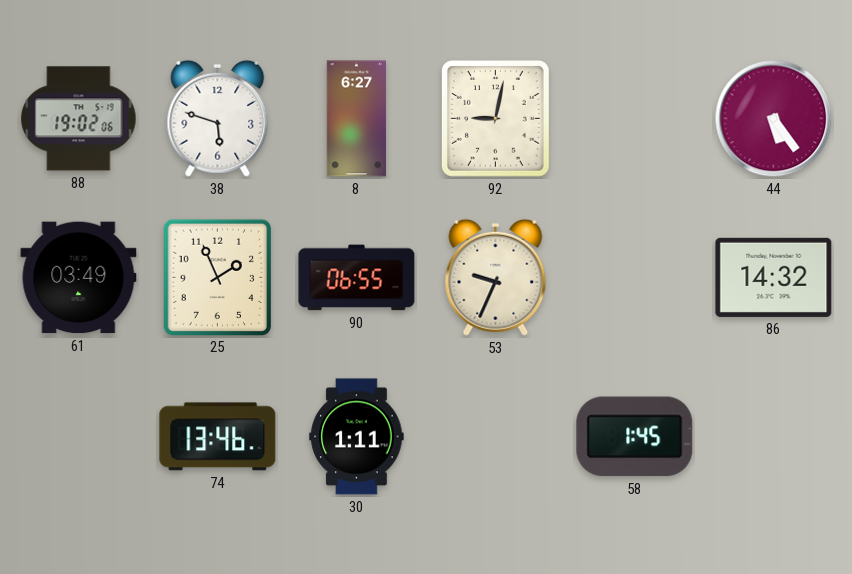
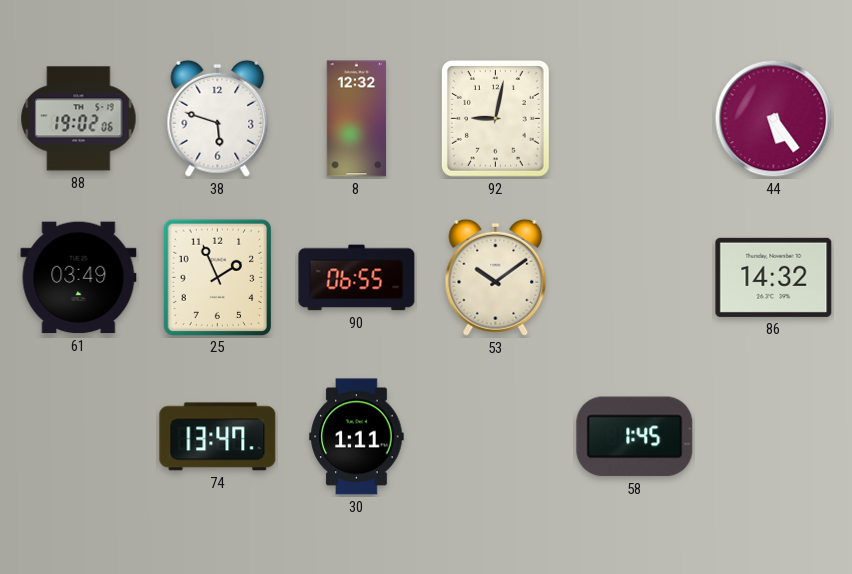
8: 6:27 -> 12:32
53: 9:34 -> 10:09
74: 13:46 -> 13:47
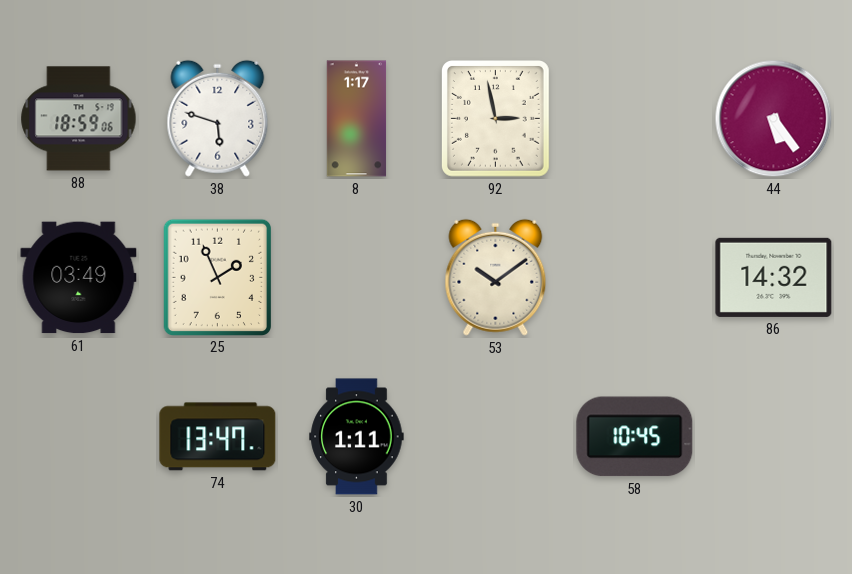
88: 19:02 -> 18:59
8: 12:32 -> 1:17
92: 9:02 -> 2:58
90: 06:55 -> none
58: 1:45 -> 10:45
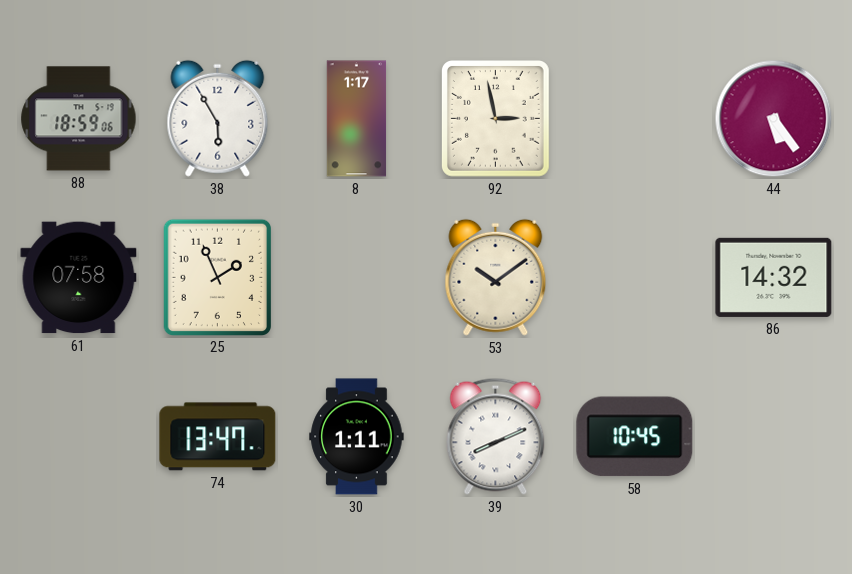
38: 5:48 -> 5:55
61: 03:49 -> 07:58
39: none -> 8:11
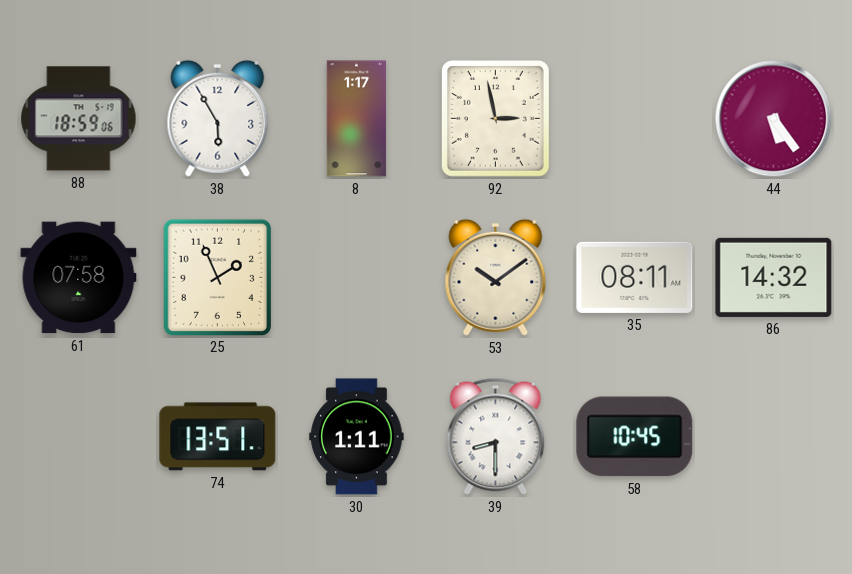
35: none -> 08:11
74: 13:47 -> 13:51
39: 8:11 -> 8:30
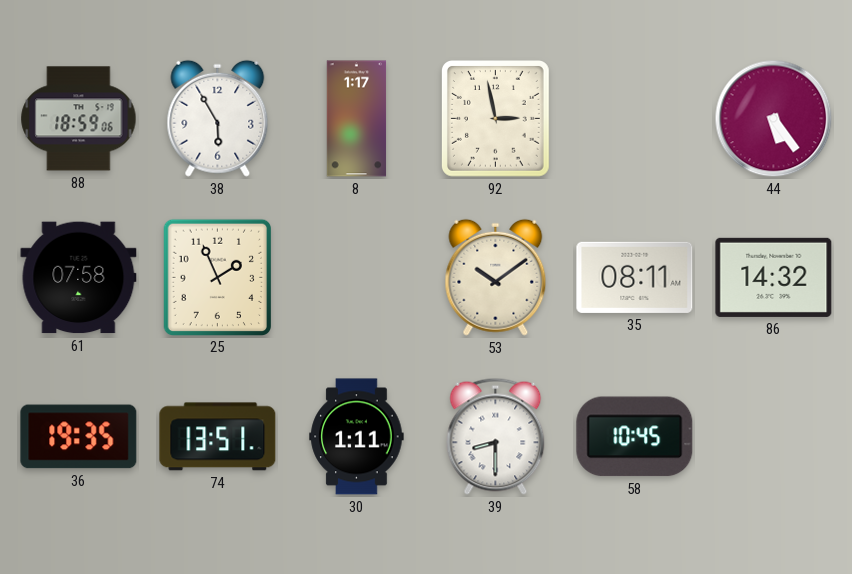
36: none -> 19:35
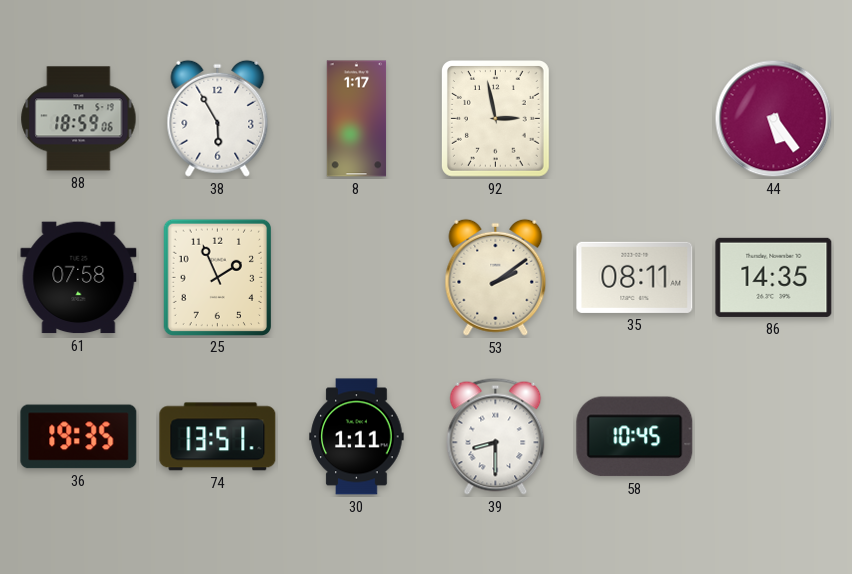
53: 10:09 -> 2:09
86: 14:32 -> 14:35
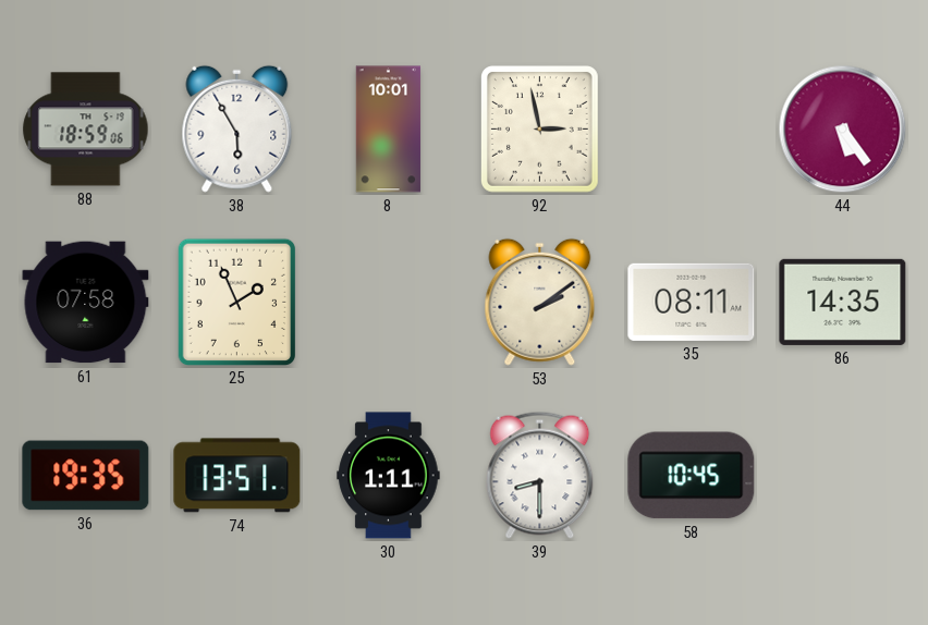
8: 1:17 -> 10:01
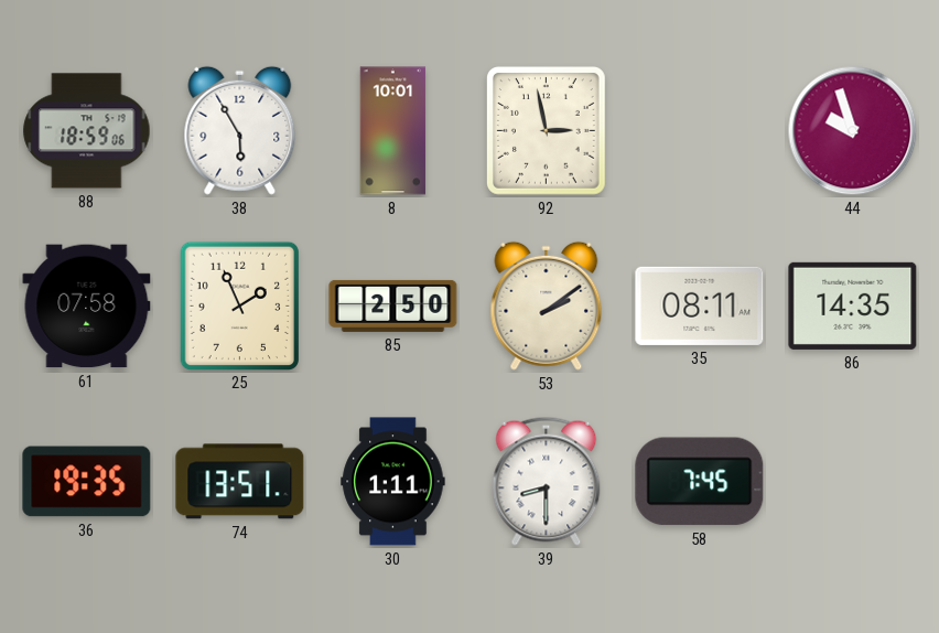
44: 5:24 -> 9:57
85: none -> 2:50
58: 10:45 -> 7:45
